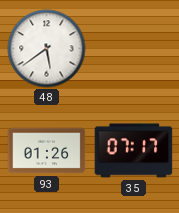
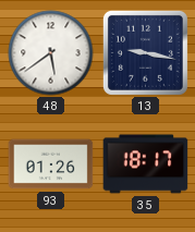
13: none -> 9:17
35: 07:17 -> 18:17
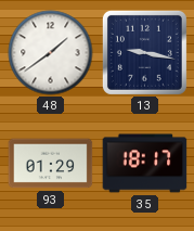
48: 5:39 -> 1:39
93: 01:26 -> 01:29
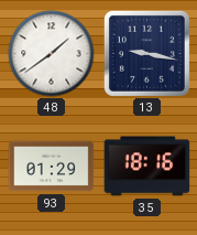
35: 18:17 -> 18:16
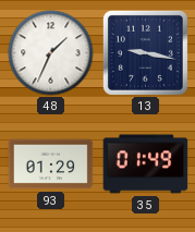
48: 1:39 -> 1:34
35: 18:16 -> 01:49
